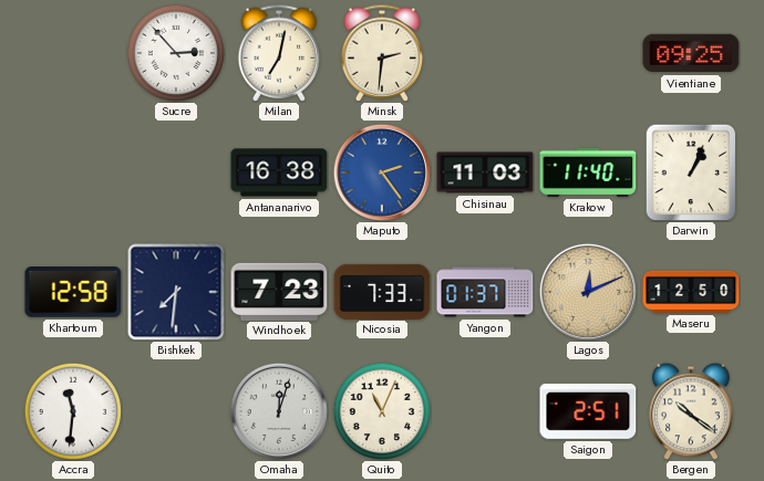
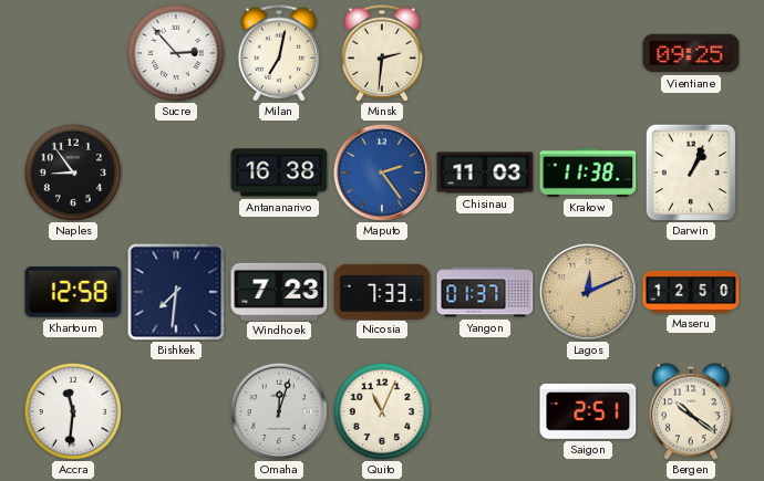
Naples: none -> 8:54
Krakow: 11:40 -> 11:38
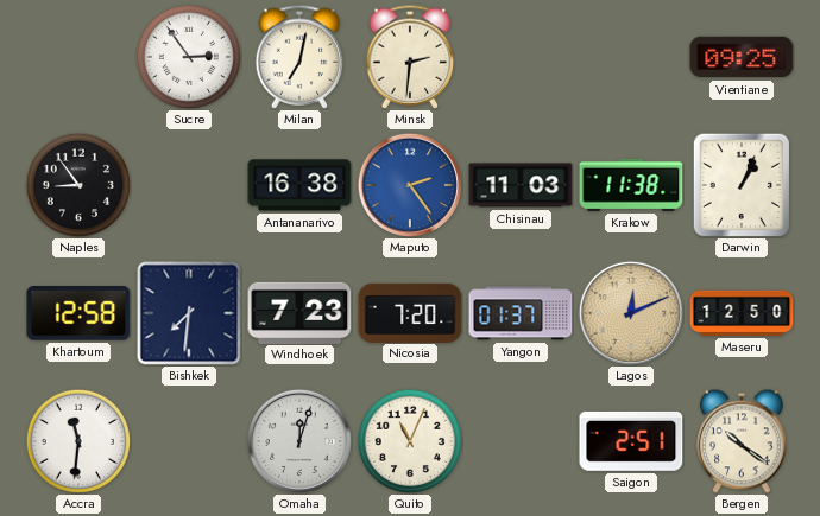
Sucre: 2:53 -> 2:54
Nicosia: 7:33 -> 7:20
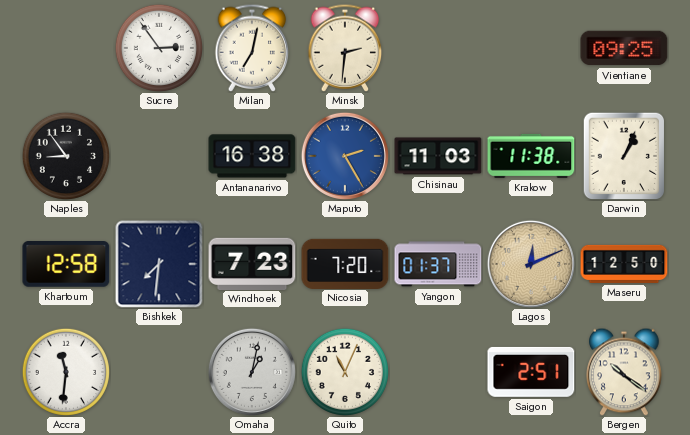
Maputo: 2:24 -> 2:25
Omaha: 12:03 -> 1:02
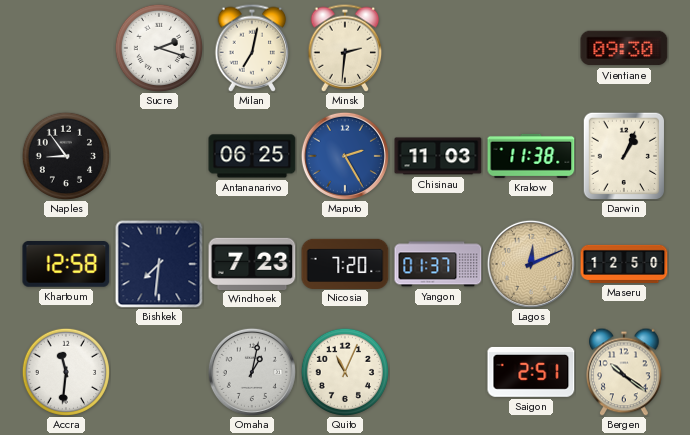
Sucre: 2:54 -> 2:18
Vientiane: 09:25 -> 09:30
Antananarivo: 16:38 -> 06:25
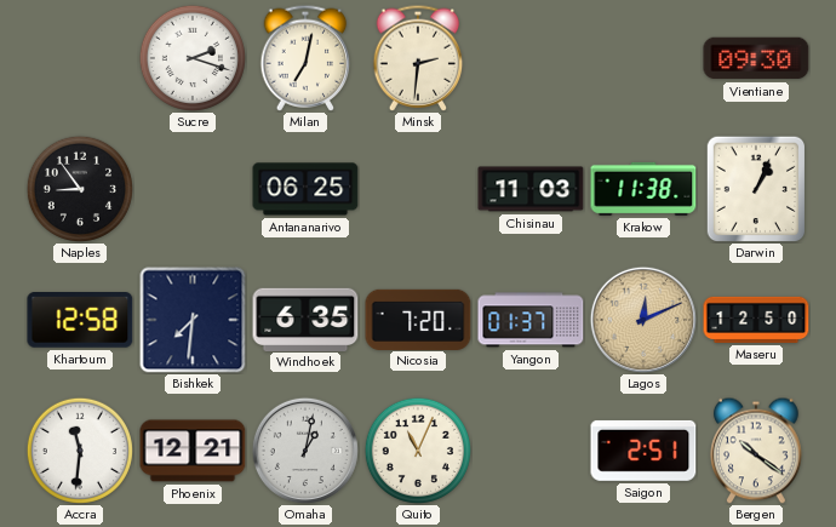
Maputo: 2:25 -> none
Windhoek: 7:23 -> 6:35
Phoenix: none -> 12:21
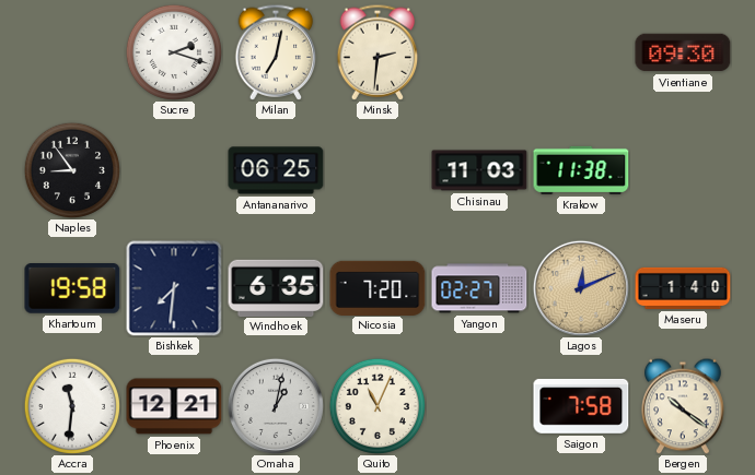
Darwin: 1:04 -> none
Khartoum: 12:58 -> 19:58
Yangon: 01:37 -> 02:27
Maseru: 12:50 -> 1:40
Saigon: 2:51 -> 7:58
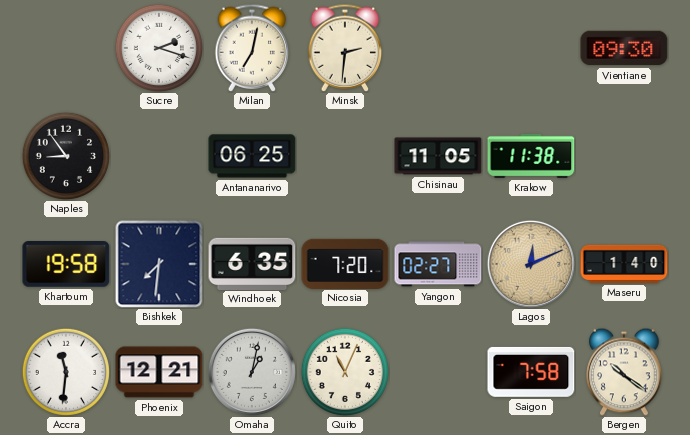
Chisinau: 11:03 -> 11:05
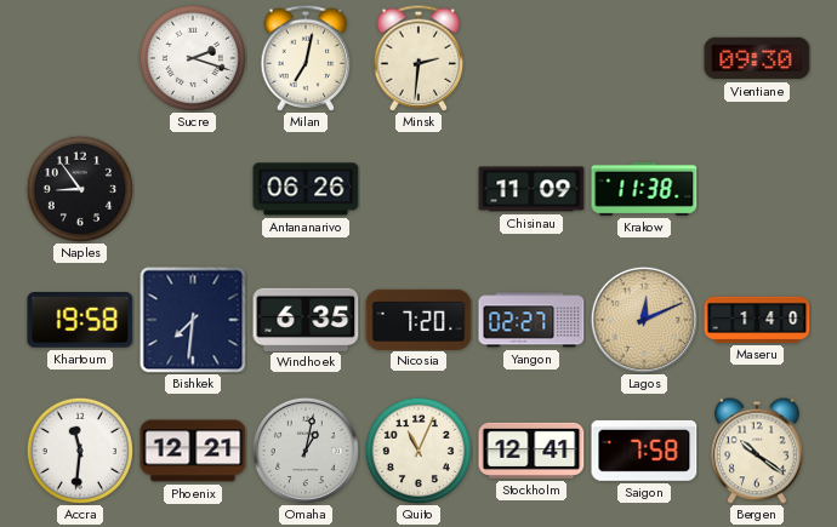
Antananarivo: 06:25 -> 06:26
Chisinau: 11:05 -> 11:09
Stockholm: none -> 12:41
